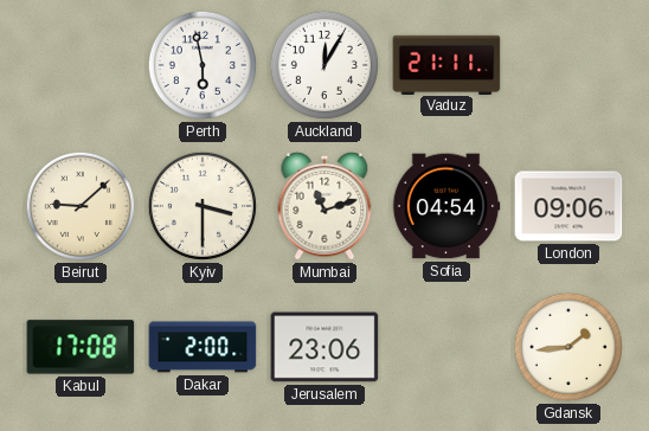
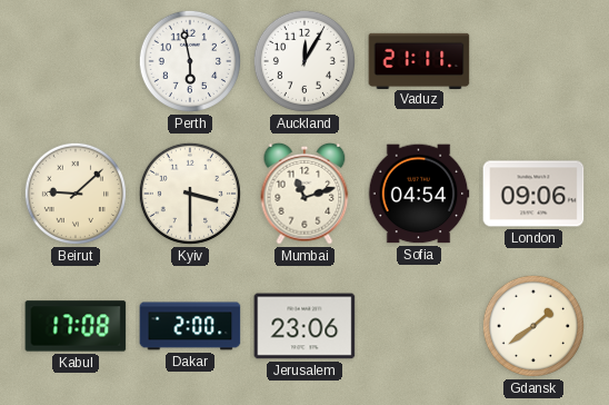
Gdansk: 1:44 -> 1:39
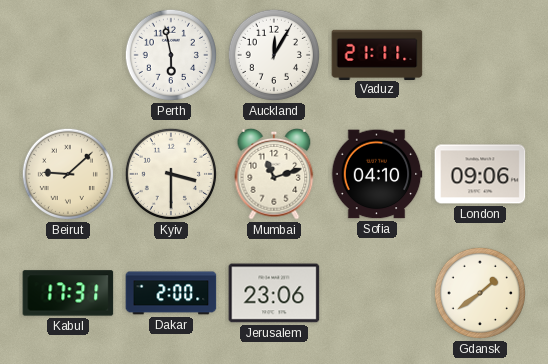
Sofia: 04:54 -> 04:10
Kabul: 17:08 -> 17:31
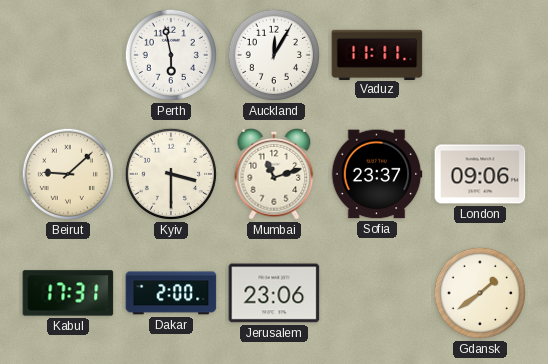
Vaduz: 21:11 -> 11:11
Sofia: 04:10 -> 23:37
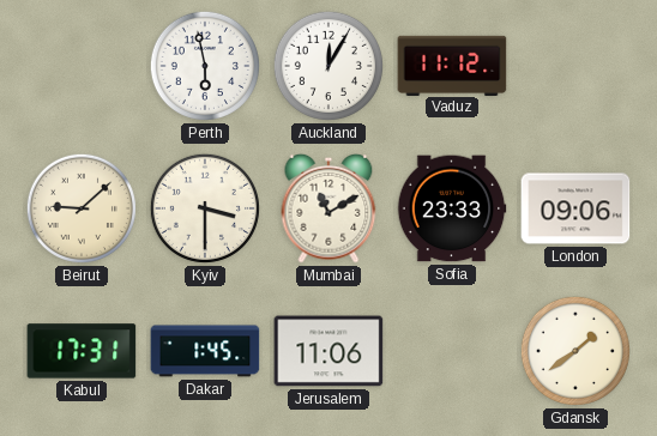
Vaduz: 11:11 -> 11:12
Mumbai: 11:12 -> 11:10
Sofia: 23:37 -> 23:33
Dakar: 2:00 -> 1:45
Jerusalem: 23:06 -> 11:06
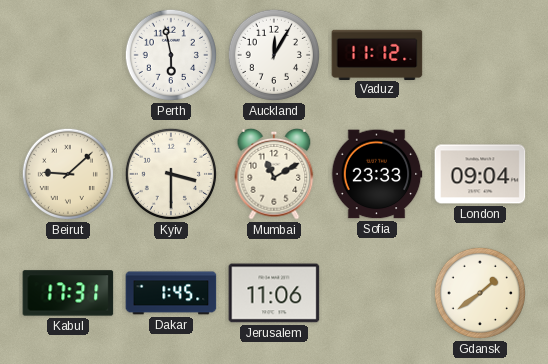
London: 09:06 -> 09:04
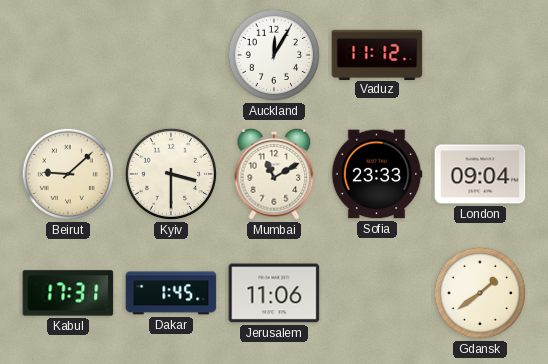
Perth: 5:58 -> none
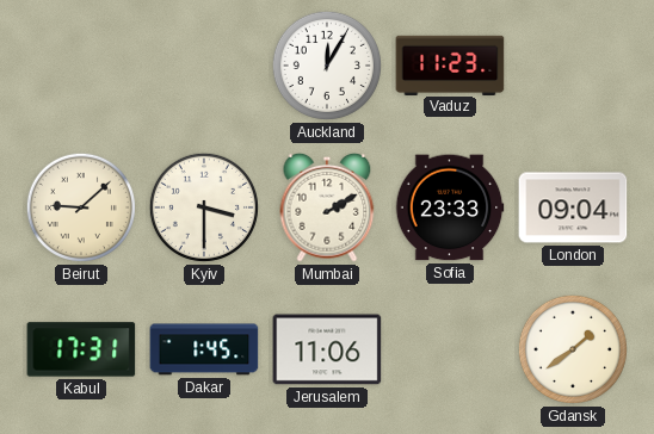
Vaduz: 11:12 -> 11:23
Mumbai: 11:10 -> 2:10
